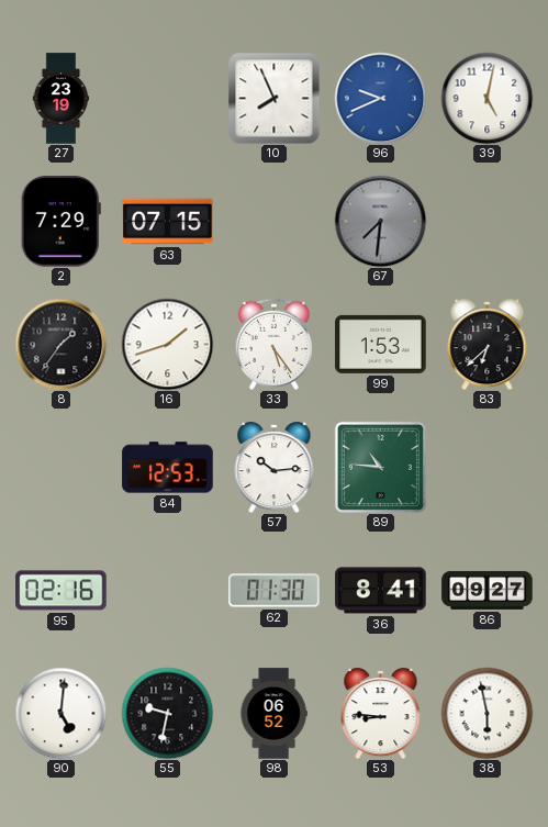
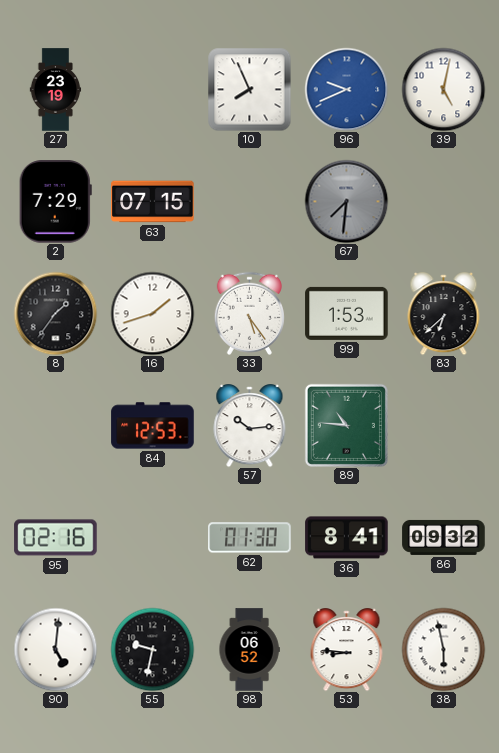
86: 09:27 -> 09:32
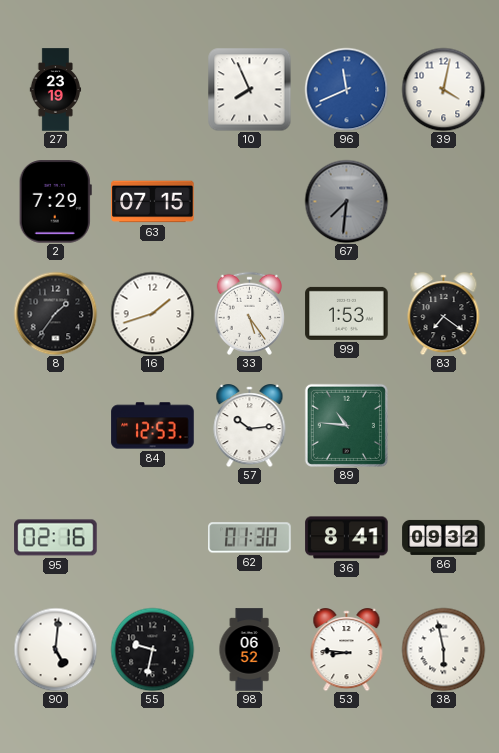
96: 9:41 -> 11:41
39: 5:02 -> 4:02
83: 6:38 -> 7:21
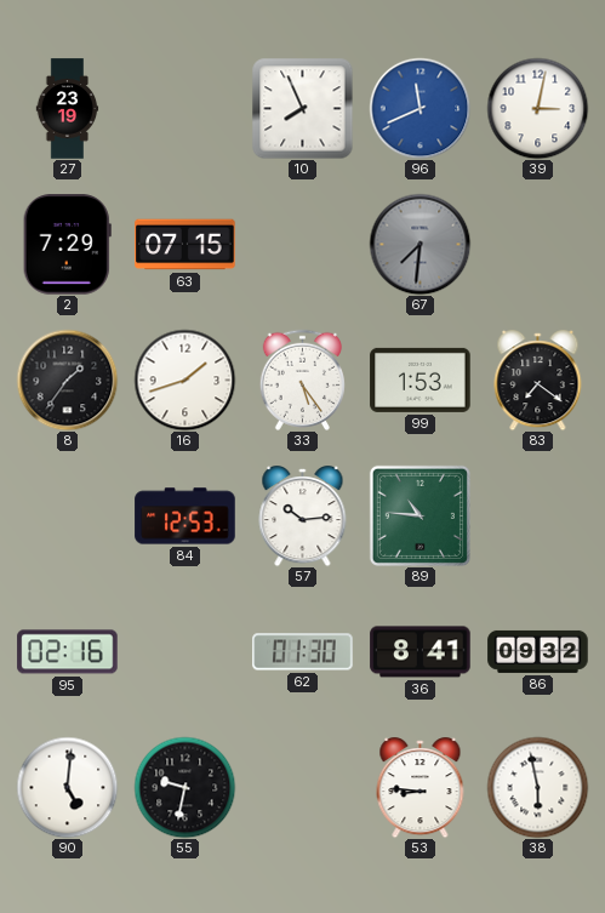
39: 4:02 -> 3:02
98: 06:52 -> none
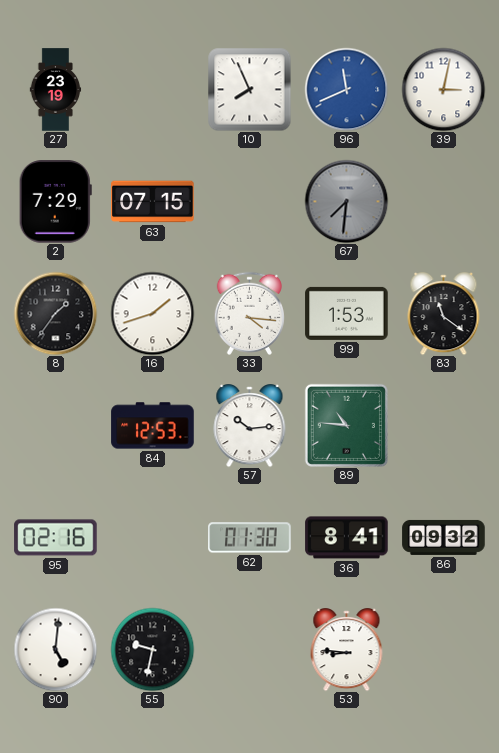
33: 5:24 -> 4:16
83: 7:21 -> 11:21
38: 5:58 -> none
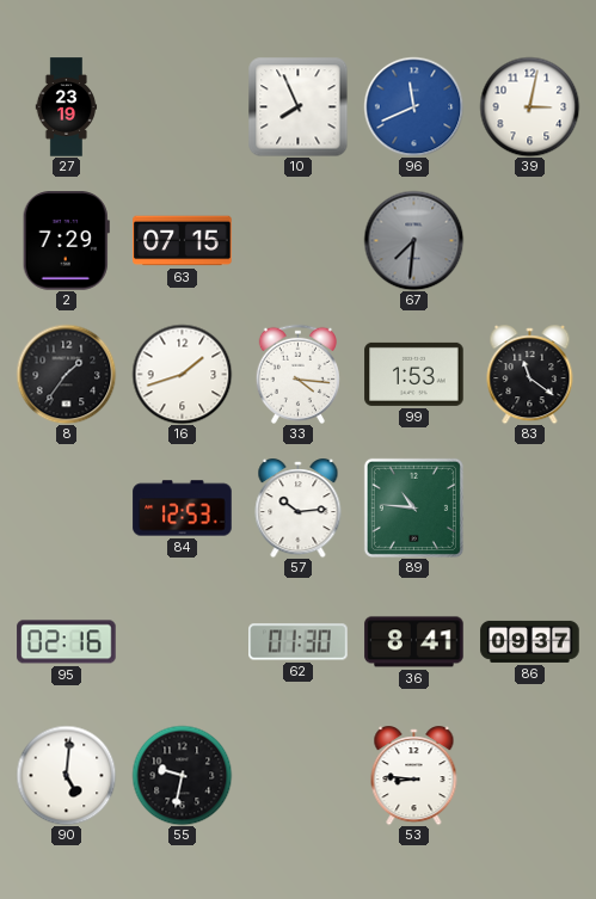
86: 09:32 -> 09:37
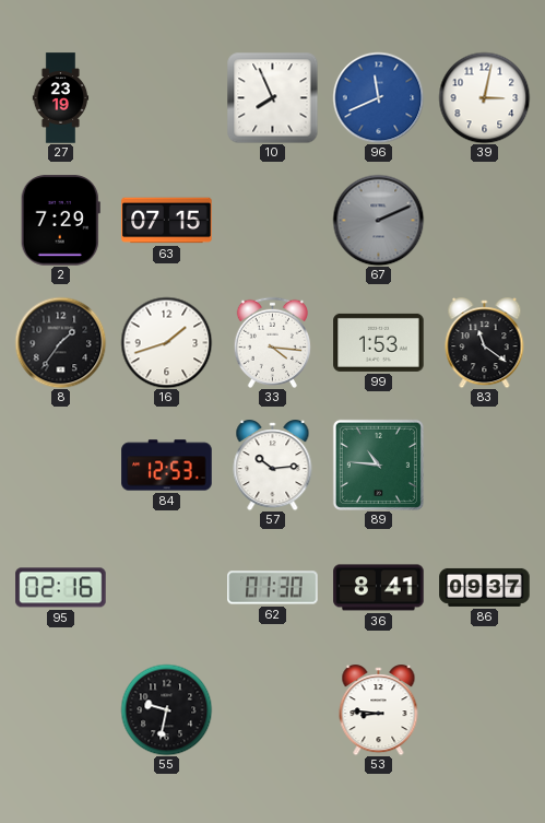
67: 7:31 -> 2:11
90: 5:01 -> none
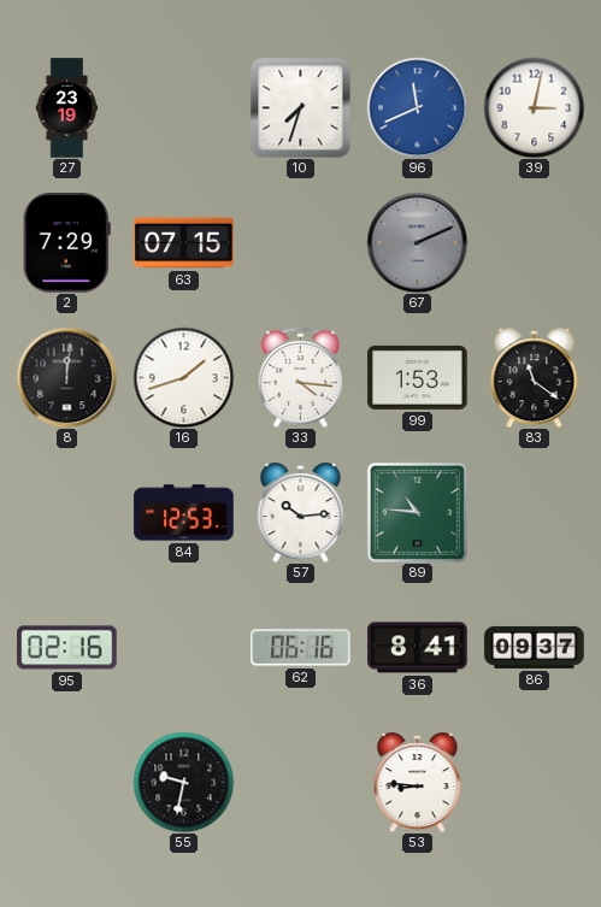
10: 7:56 -> 7:33
8: 1:36 -> 12:01
62: 01:30 -> 06:16
